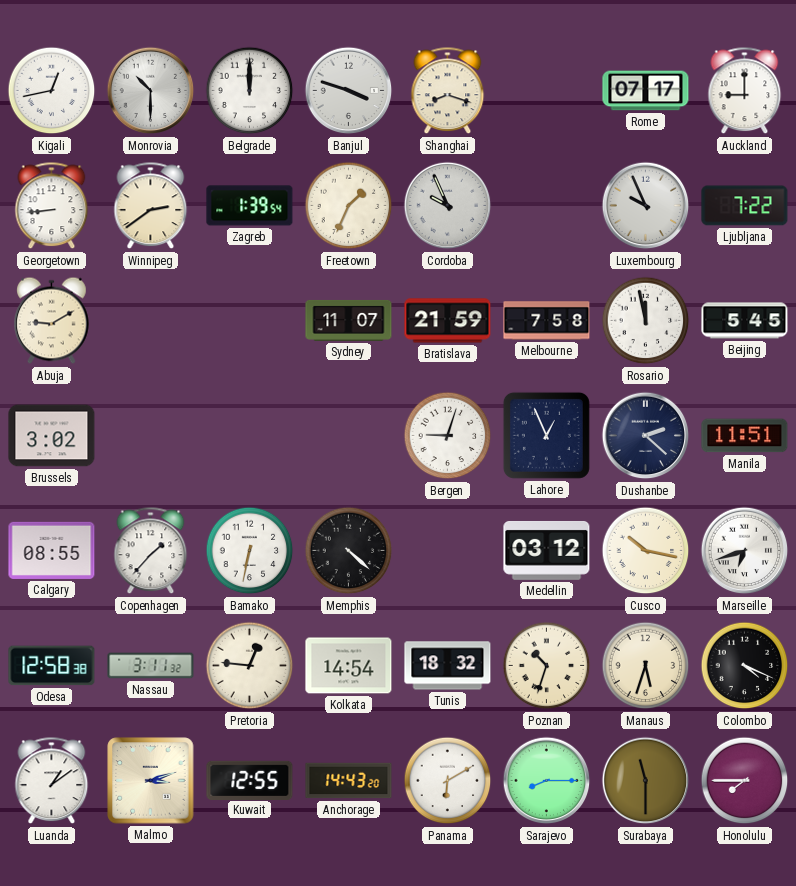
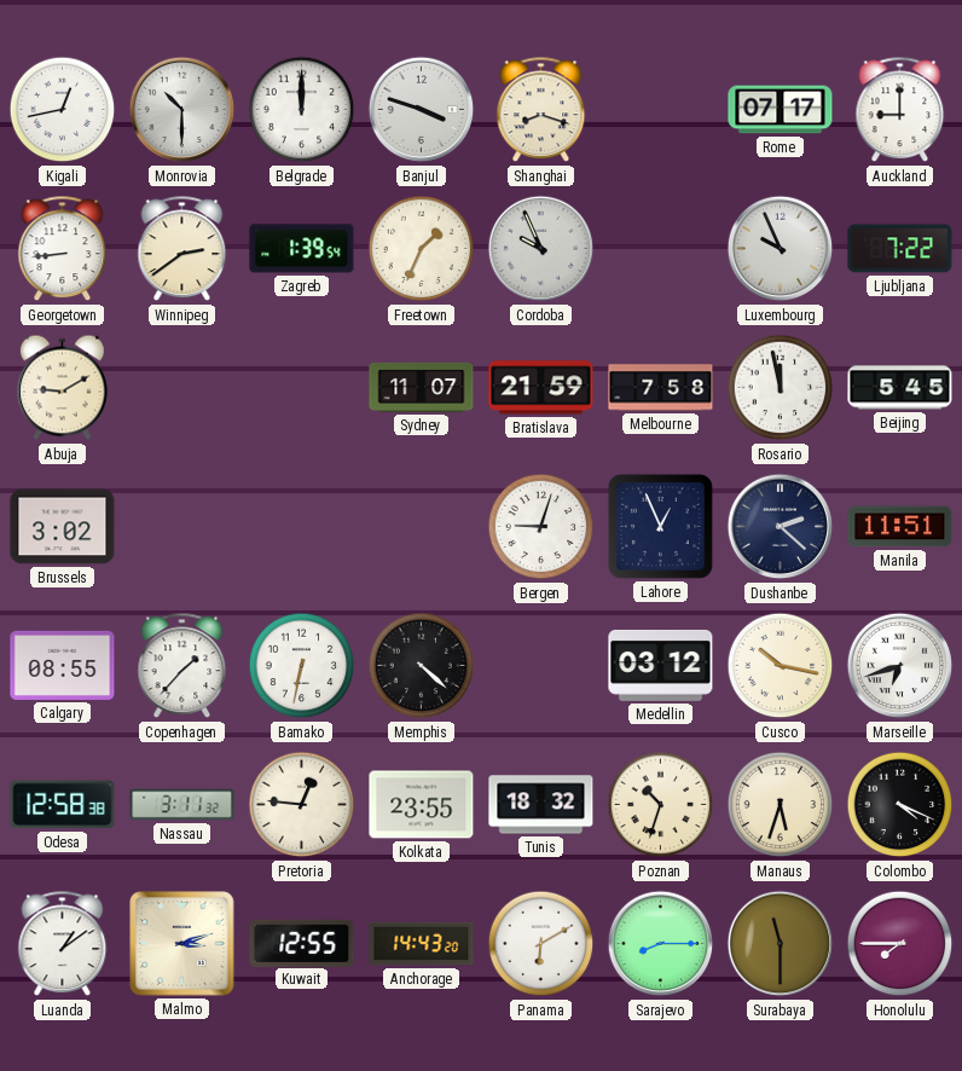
Kolkata: 14:54 -> 23:55
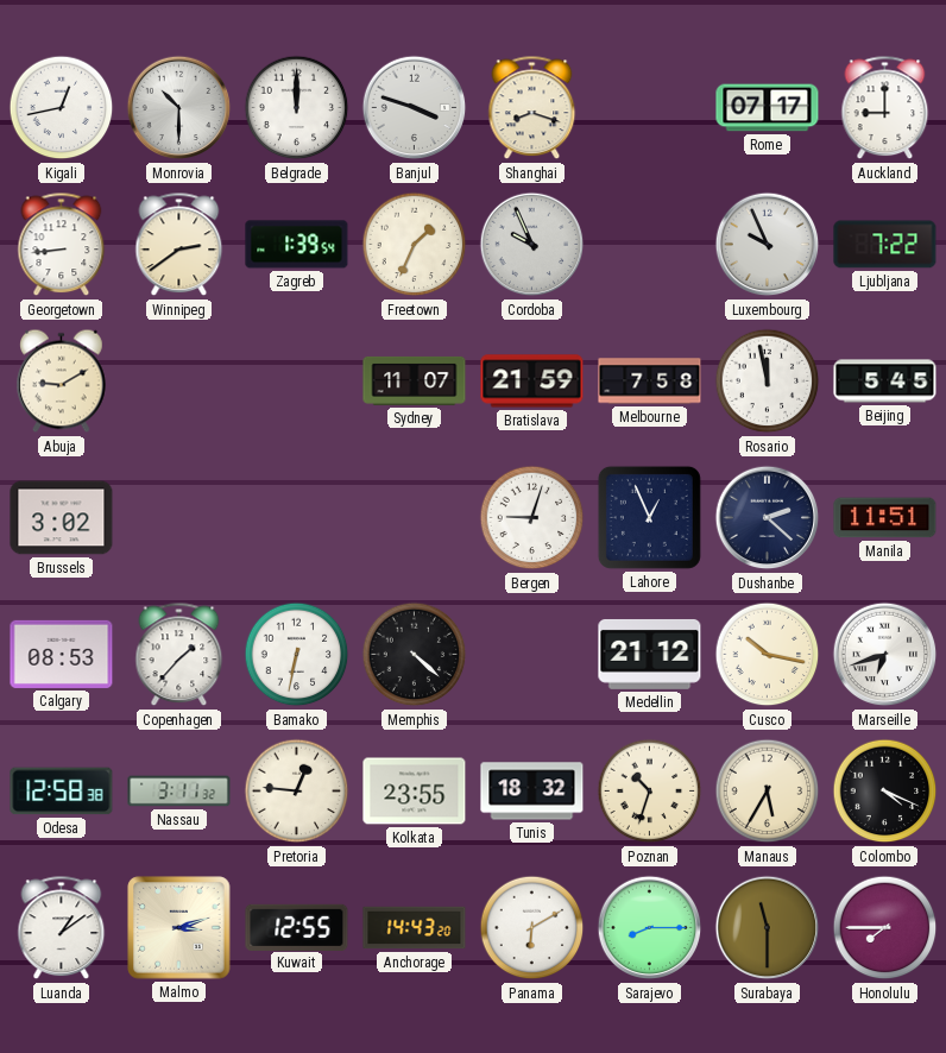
Calgary: 08:55 -> 08:53
Medellin: 03:12 -> 21:12
Manaus: 5:33 -> 5:35
